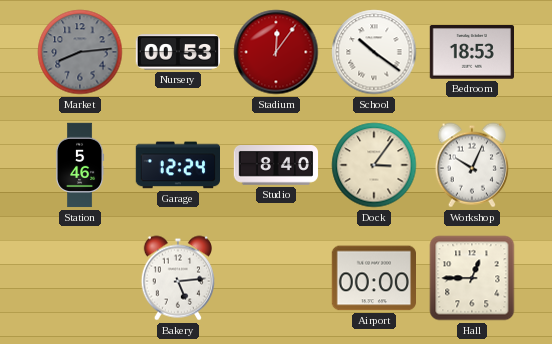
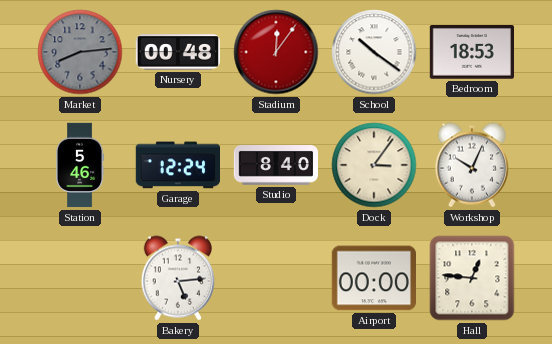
Nursery: 00:53 -> 00:48
Hall: 12:45 -> 12:46
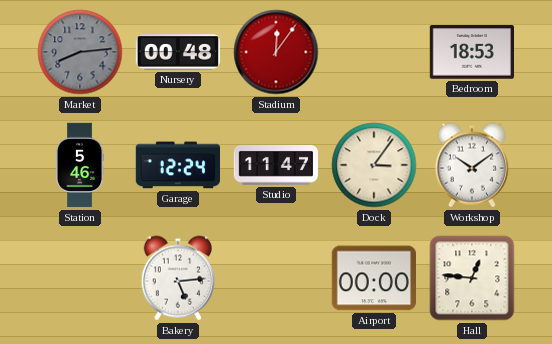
School: 10:21 -> none
Studio: 8:40 -> 11:47
Workshop: 10:04 -> 10:09
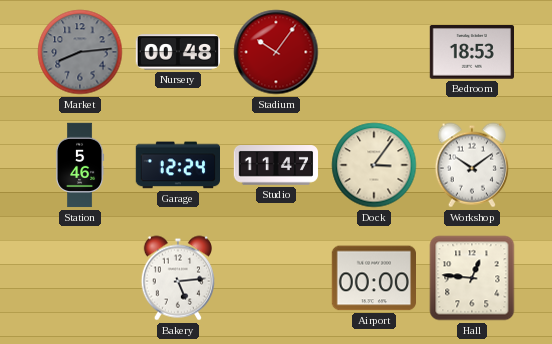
Stadium: 12:06 -> 10:06
